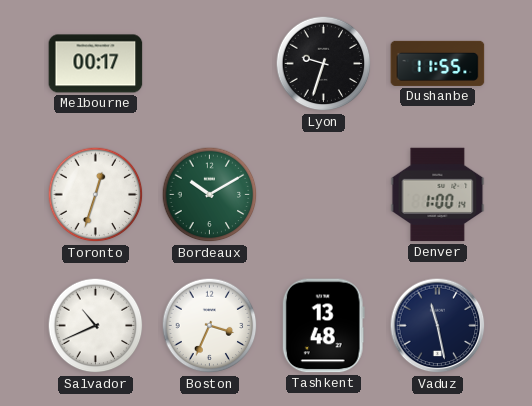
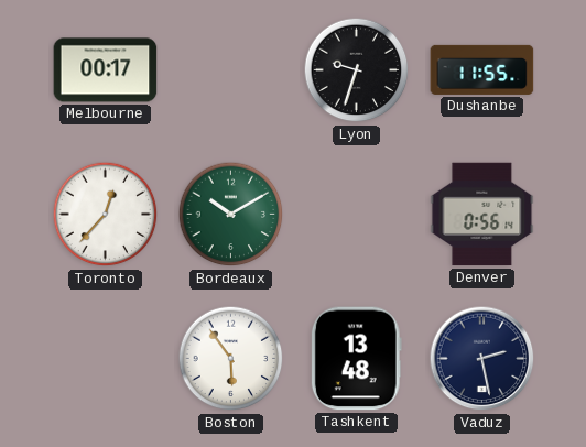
Toronto: 12:33 -> 12:37
Denver: 1:00 -> 0:56
Salvador: 10:41 -> none
Boston: 3:34 -> 5:54
Vaduz: 11:28 -> 2:28
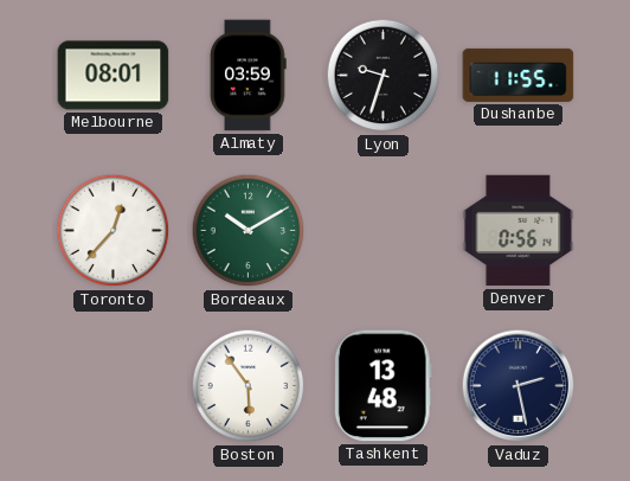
Melbourne: 00:17 -> 08:01
Almaty: none -> 03:59
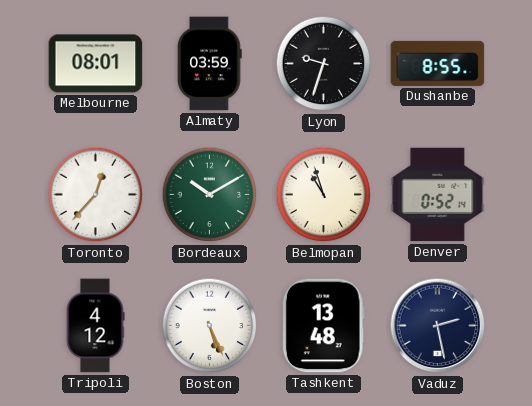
Dushanbe: 11:55 -> 8:55
Belmopan: none -> 10:57
Denver: 0:56 -> 0:52
Tripoli: none -> 4:12
Boston: 5:54 -> 5:26
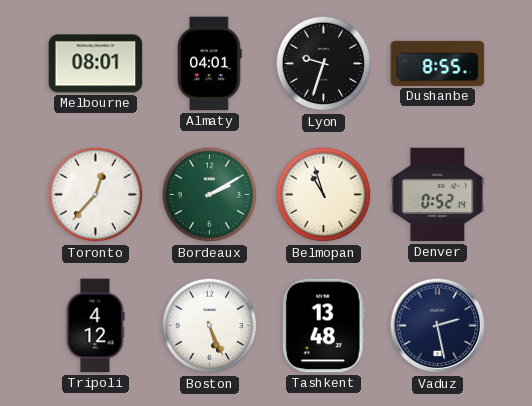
Almaty: 03:59 -> 04:01
Bordeaux: 10:10 -> 2:10
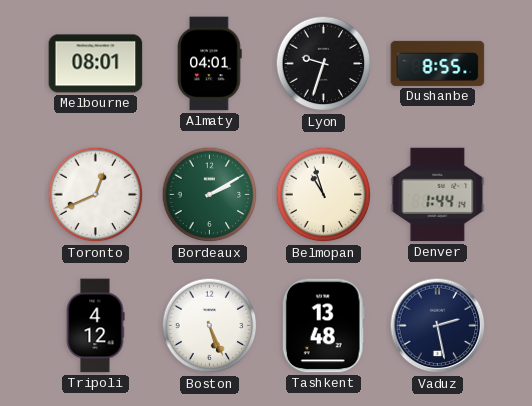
Toronto: 12:37 -> 12:41
Denver: 0:52 -> 1:44
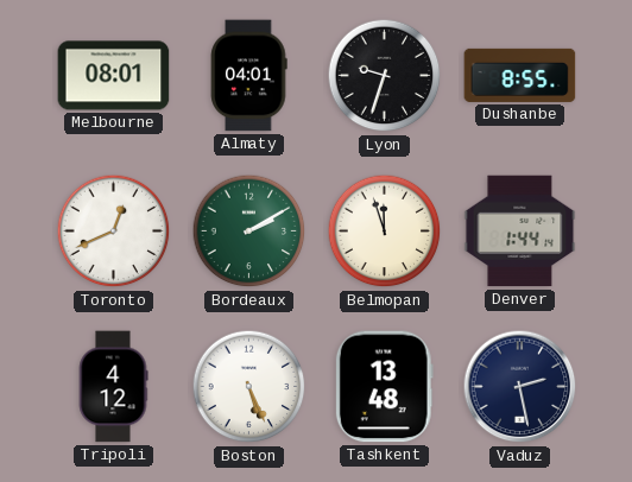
Belmopan: 10:57 -> 11:57
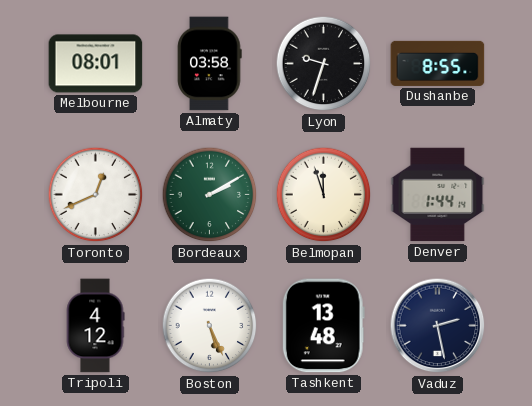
Almaty: 04:01 -> 03:58
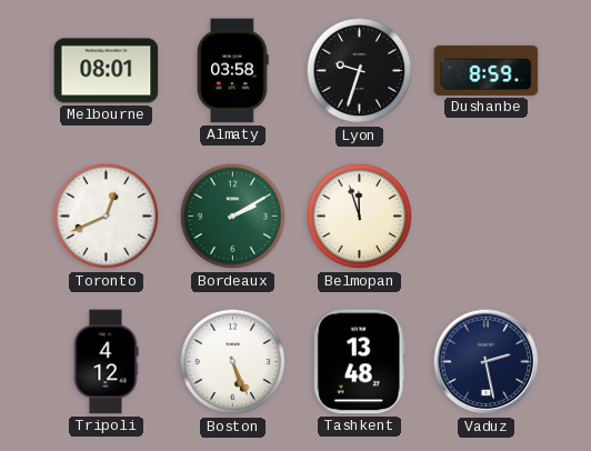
Dushanbe: 8:55 -> 8:59
Denver: 1:44 -> none
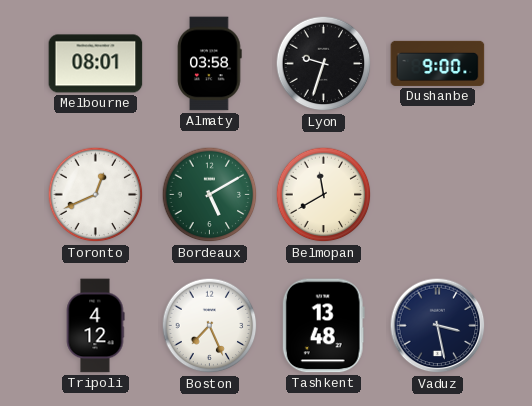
Dushanbe: 8:59 -> 9:00
Bordeaux: 2:10 -> 5:10
Belmopan: 11:57 -> 11:40
Boston: 5:26 -> 7:26
Vaduz: 2:28 -> 3:28
